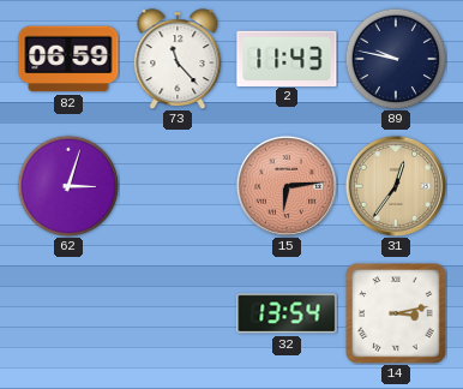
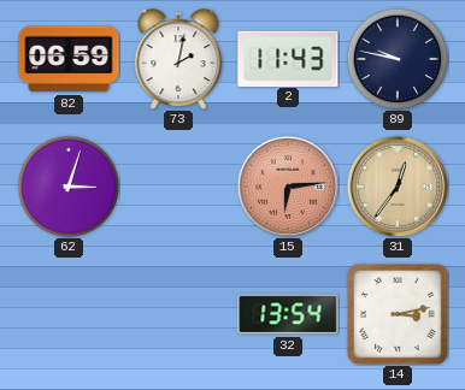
73: 11:23 -> 2:02
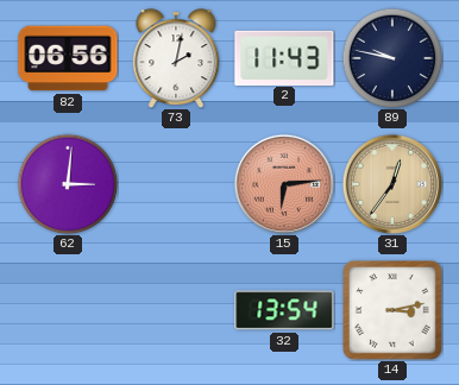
82: 06:59 -> 06:56
62: 3:03 -> 3:01
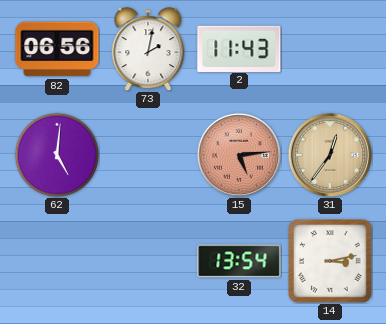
89: 9:47 -> none
62: 3:01 -> 5:01
15: 6:14 -> 5:14
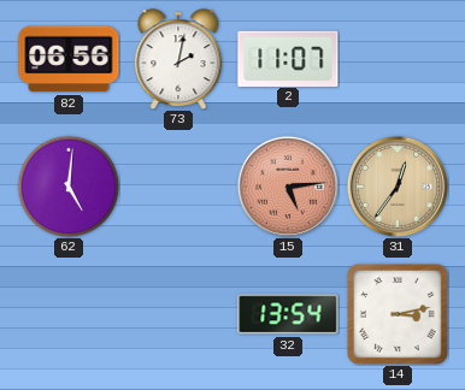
2: 11:43 -> 11:07
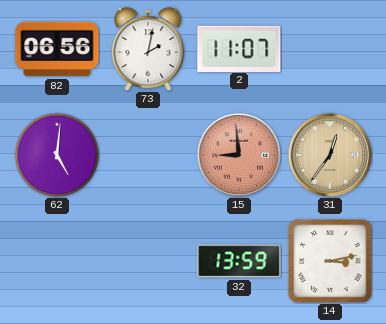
15: 5:14 -> 8:59
32: 13:54 -> 13:59
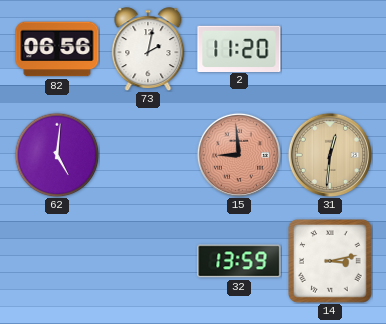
2: 11:07 -> 11:20
31: 12:36 -> 12:31
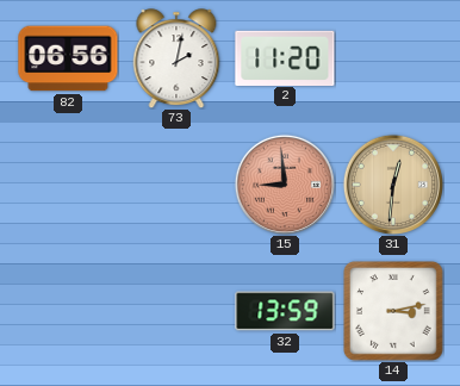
62: 5:01 -> none
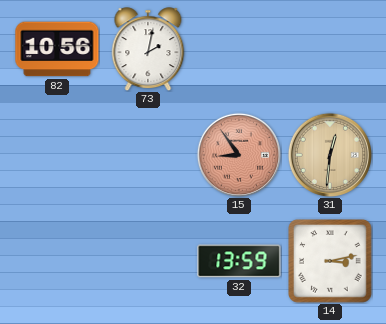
82: 06:56 -> 10:56
2: 11:20 -> none
15: 8:59 -> 8:54
